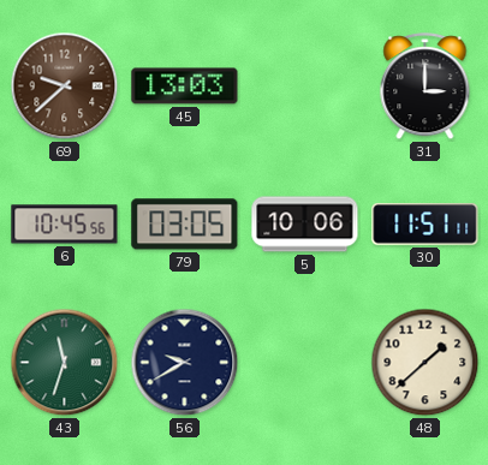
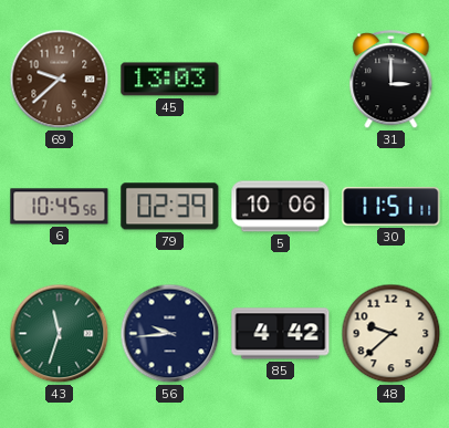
79: 03:05 -> 02:39
56: 9:40 -> 9:44
85: none -> 4:42
48: 1:38 -> 9:38
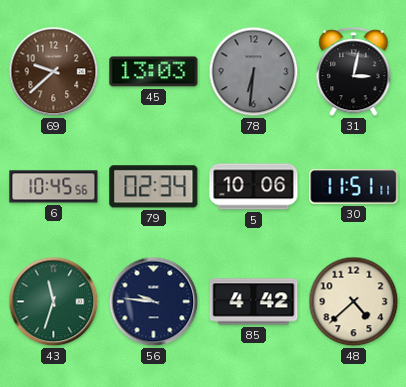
78: none -> 6:31
31: 3:00 -> 3:02
79: 02:39 -> 02:34
56: 9:44 -> 9:46
48: 9:38 -> 4:38
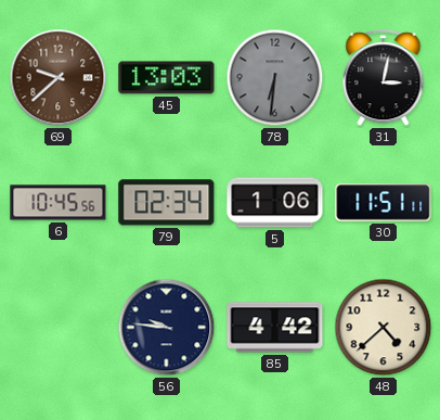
5: 10:06 -> 1:06
43: 11:33 -> none
